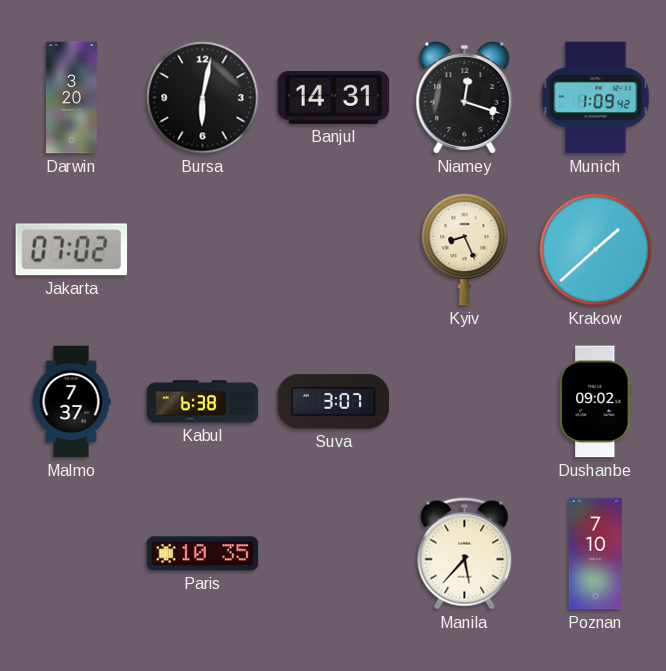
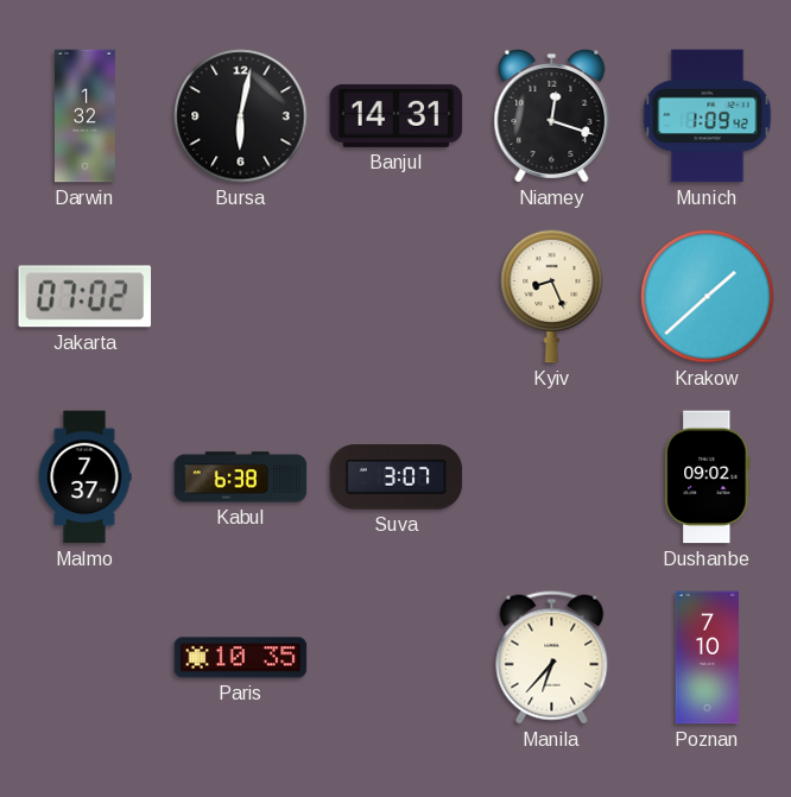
Darwin: 3:20 -> 1:32
Manila: 5:37 -> 6:37
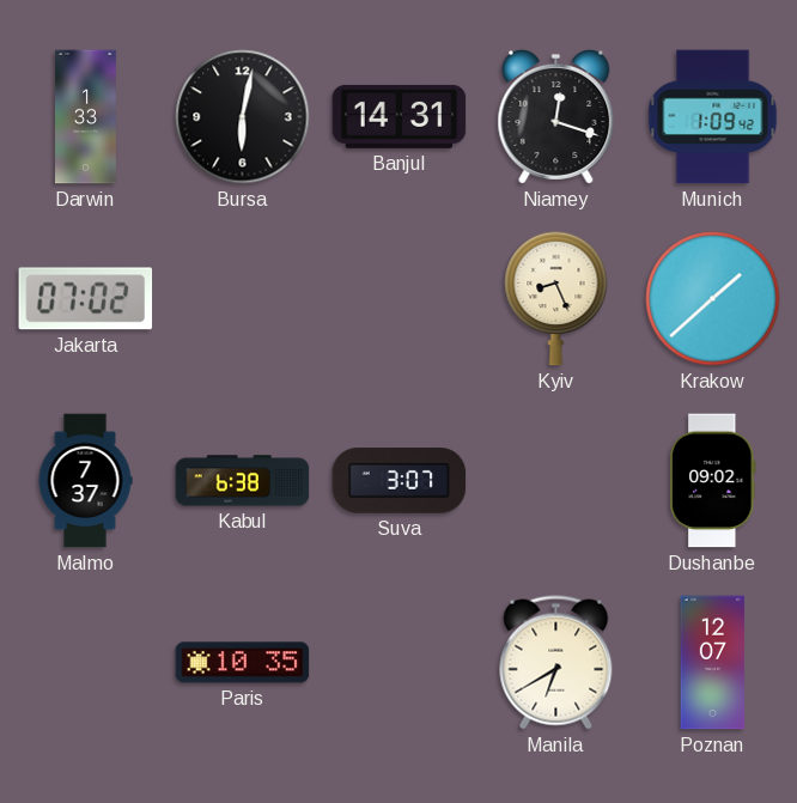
Darwin: 1:32 -> 1:33
Manila: 6:37 -> 6:40
Poznan: 7:10 -> 12:07
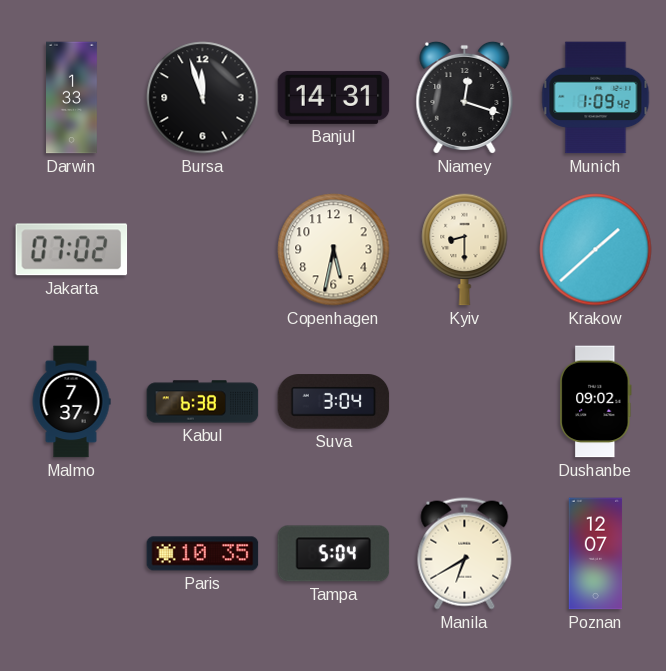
Bursa: 6:02 -> 11:57
Copenhagen: none -> 5:32
Kyiv: 8:26 -> 8:30
Suva: 3:07 -> 3:04
Tampa: none -> 5:04
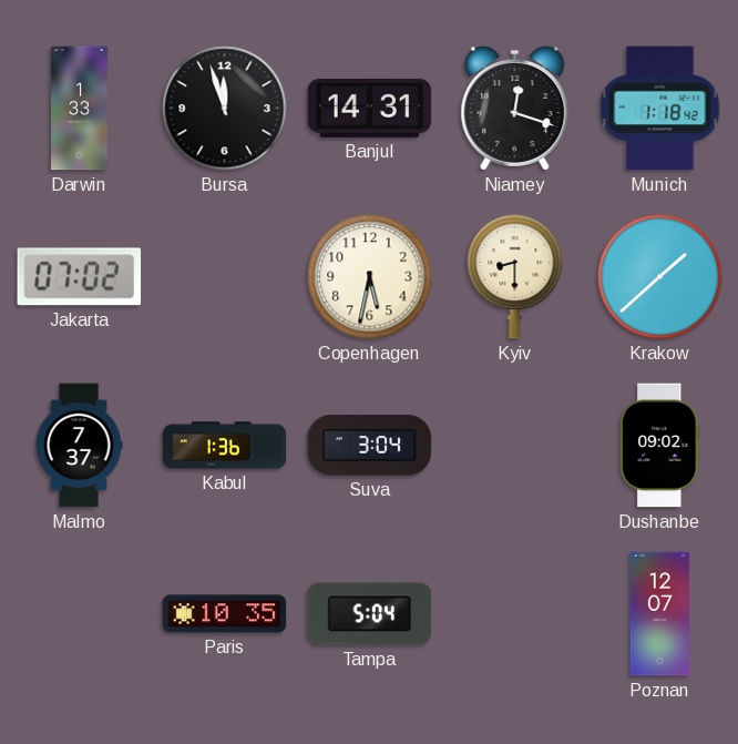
Munich: 1:09 -> 1:18
Kabul: 6:38 -> 1:36
Manila: 6:40 -> none
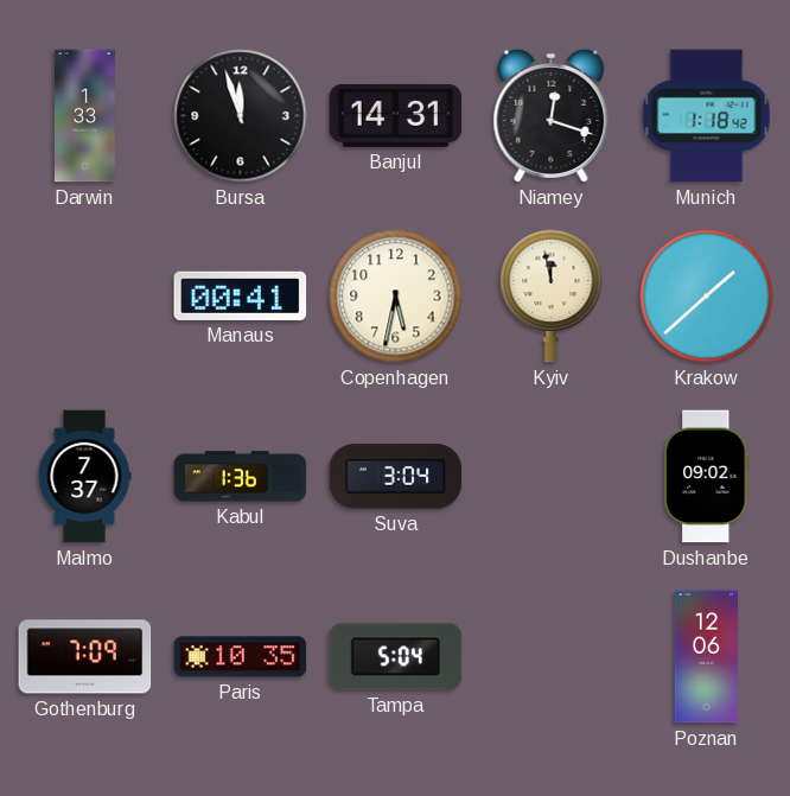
Jakarta: 07:02 -> none
Manaus: none -> 00:41
Kyiv: 8:30 -> 11:58
Gothenburg: none -> 7:09
Poznan: 12:07 -> 12:06
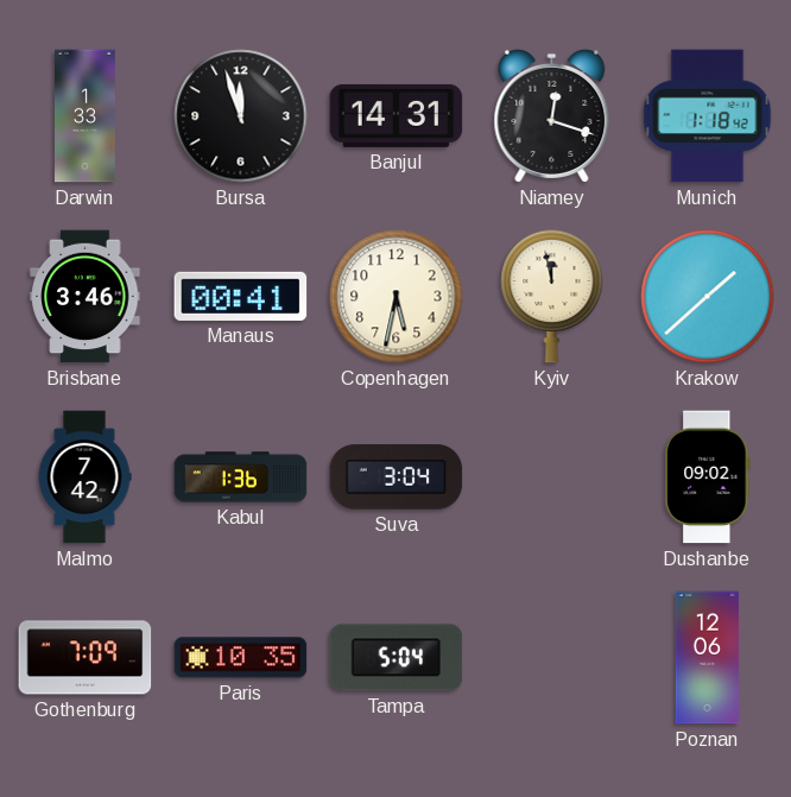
Brisbane: none -> 3:46
Malmo: 7:37 -> 7:42
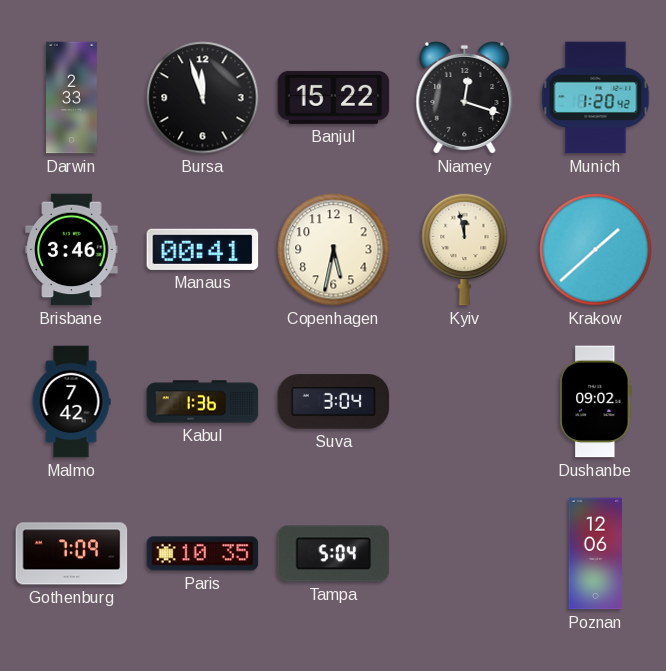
Darwin: 1:33 -> 2:33
Banjul: 14:31 -> 15:22
Munich: 1:18 -> 1:20
